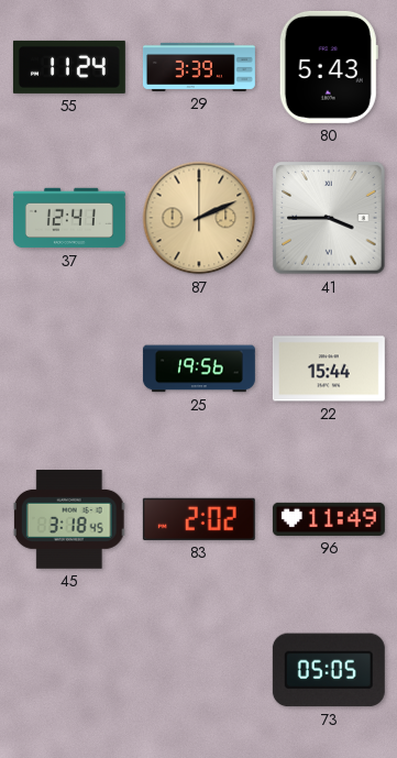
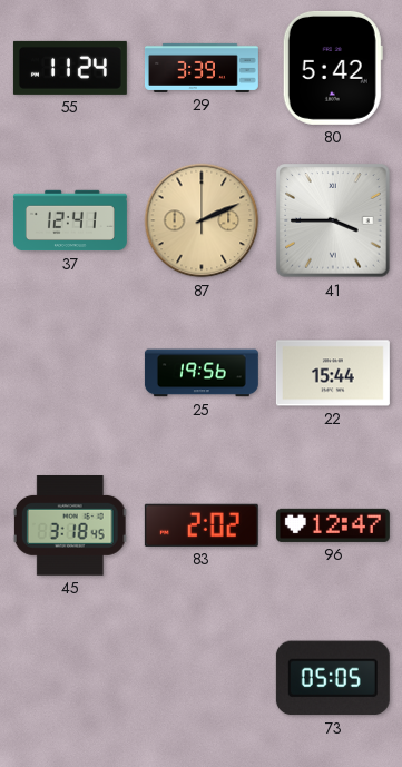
80: 5:43 -> 5:42
96: 11:49 -> 12:47
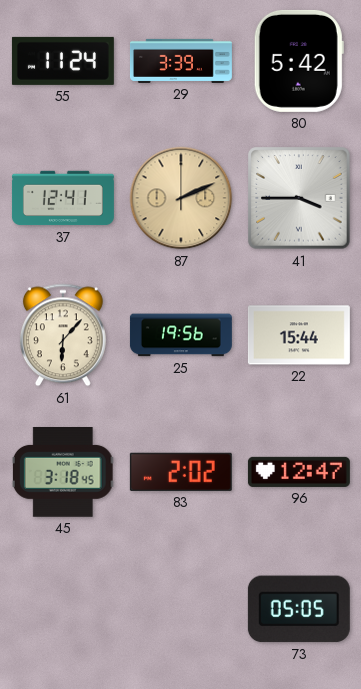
61: none -> 6:07
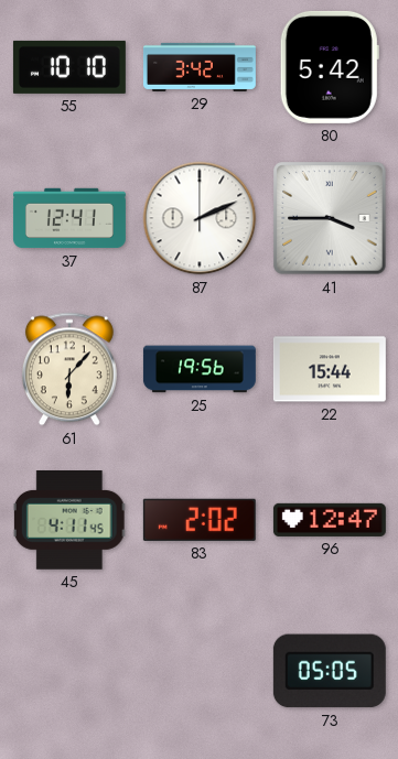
55: 11:24 -> 10:10
29: 3:39 -> 3:42
87 dial: champagne -> white
45: 3:18 -> 4:11
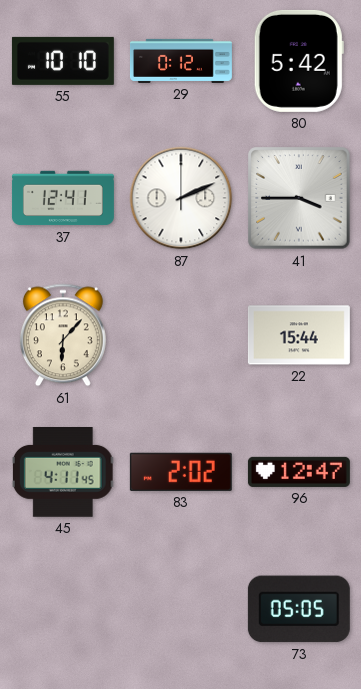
29: 3:42 -> 0:12
25: 19:56 -> none
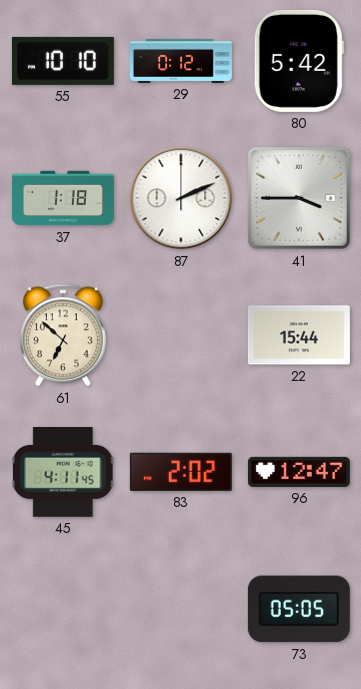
37: 12:41 -> 1:18
61: 6:07 -> 6:52
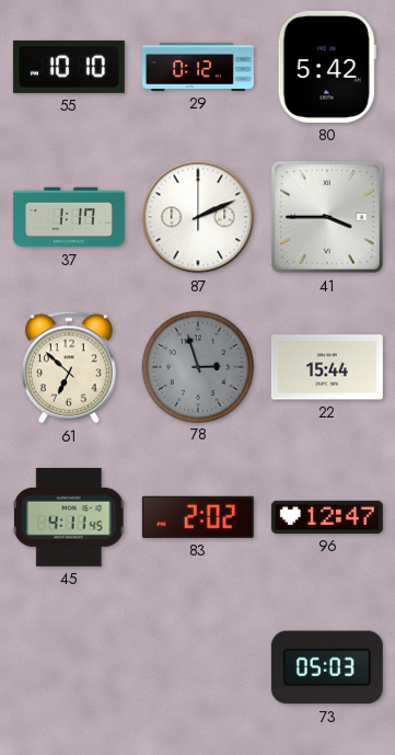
37: 1:18 -> 1:17
78: none -> 2:57
73: 05:05 -> 05:03
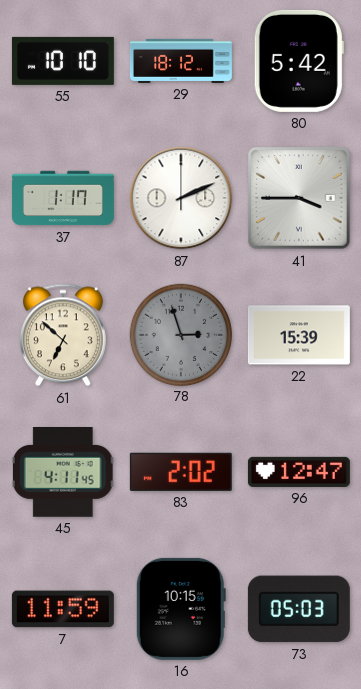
29: 0:12 -> 18:12
22: 15:44 -> 15:39
7: none -> 11:59
16: none -> 10:15
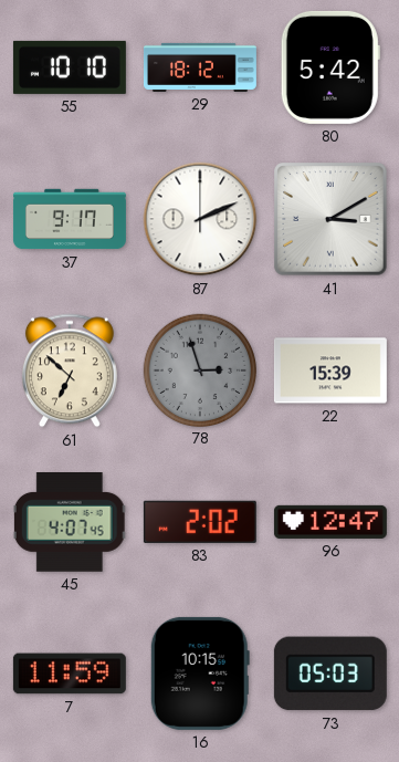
37: 1:17 -> 9:17
41: 3:45 -> 3:10
45: 4:11 -> 4:07
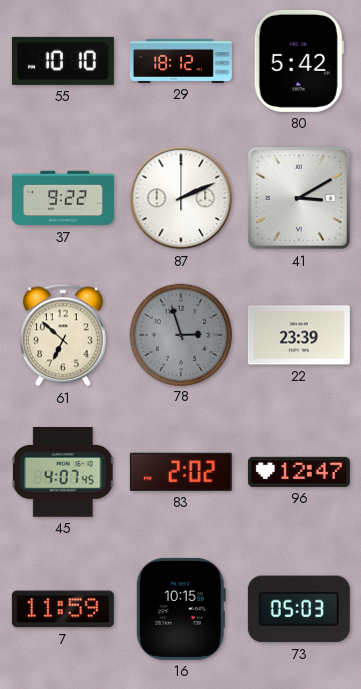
37: 9:17 -> 9:22
22: 15:39 -> 23:39
